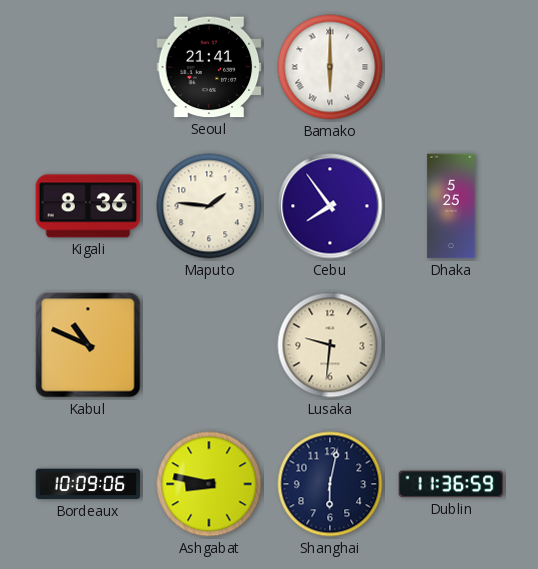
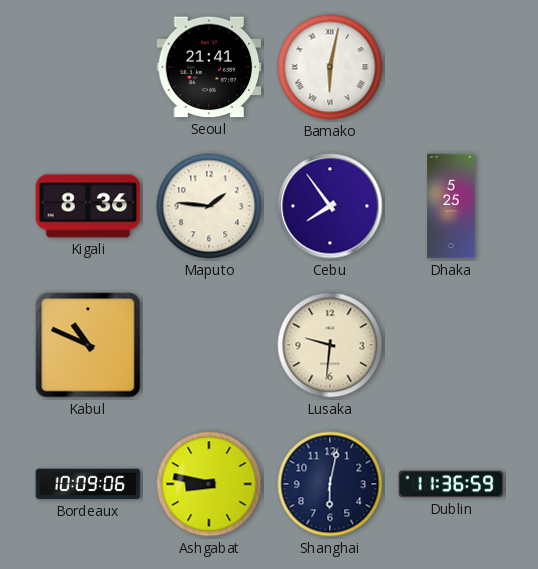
Bamako: 6:00 -> 6:02
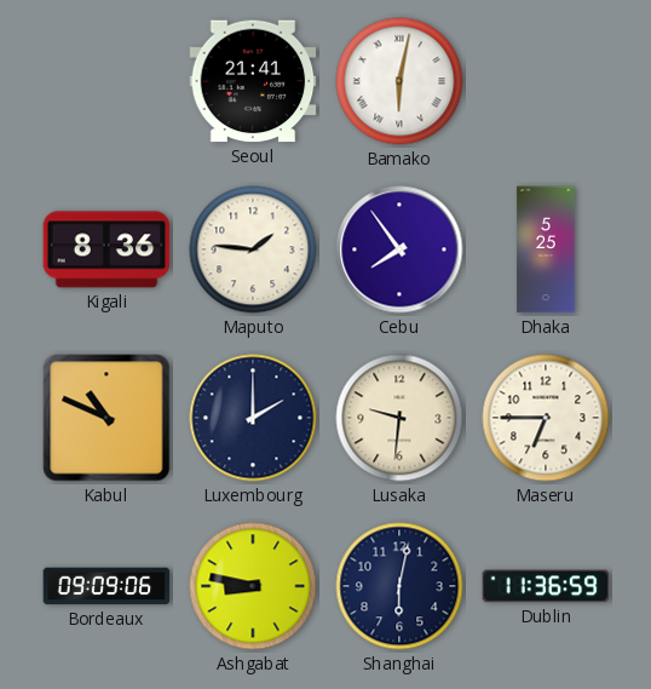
Luxembourg: none -> 2:00
Maseru: none -> 6:45
Bordeaux: 10:09 -> 09:09
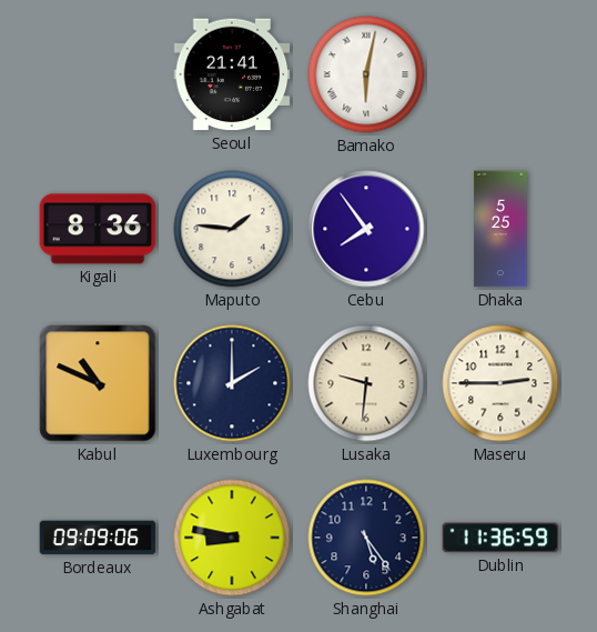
Maseru: 6:45 -> 2:45
Shanghai: 6:02 -> 5:24
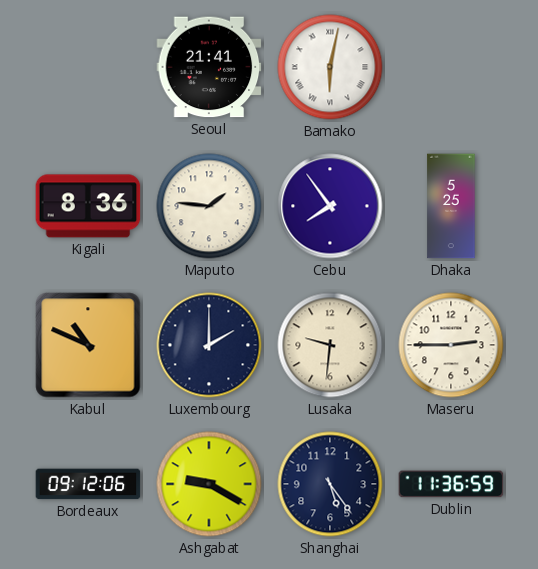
Bordeaux: 09:09 -> 09:12
Ashgabat: 8:47 -> 9:20
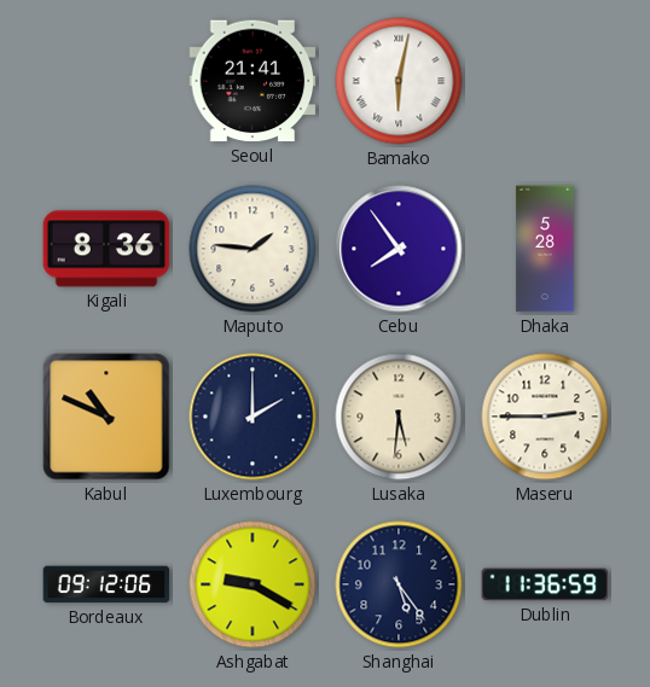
Dhaka: 5:25 -> 5:28
Lusaka: 9:31 -> 5:31
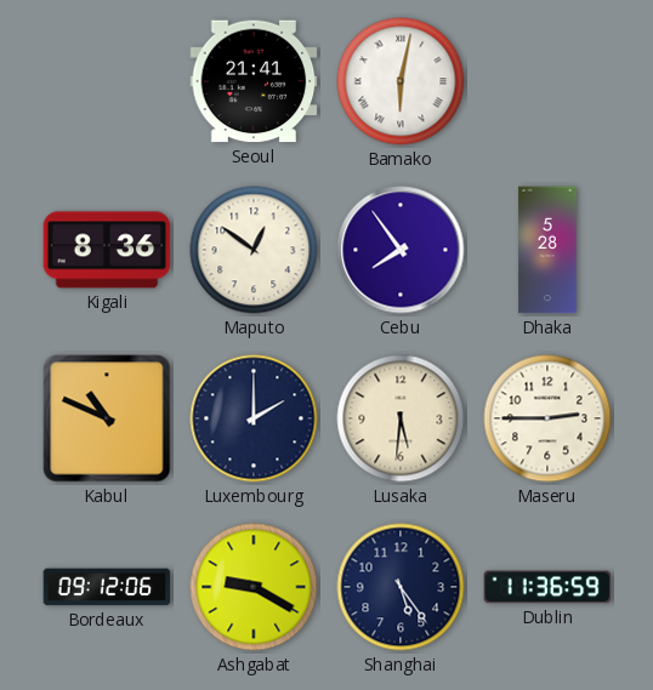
Maputo: 1:46 -> 12:51
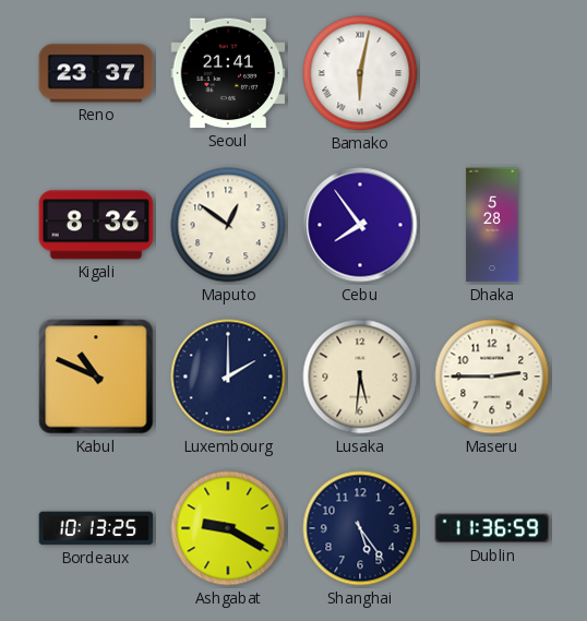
Reno: none -> 23:37
Bordeaux: 09:12 -> 10:13
